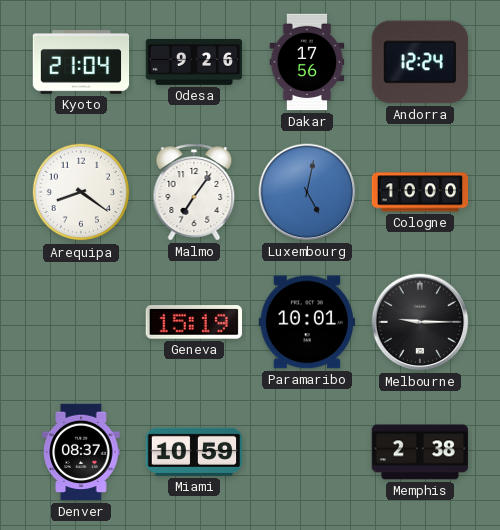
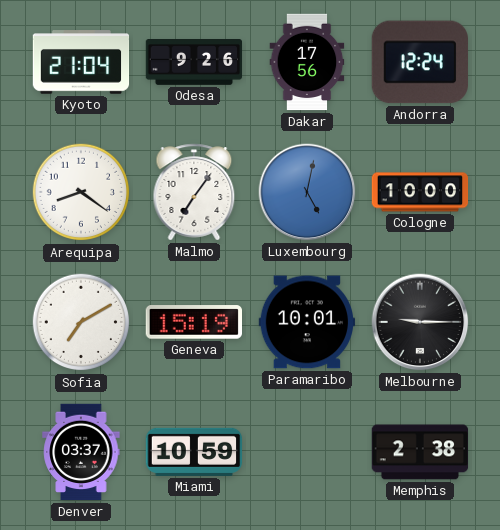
Sofia: none -> 7:10
Denver: 08:37 -> 03:37
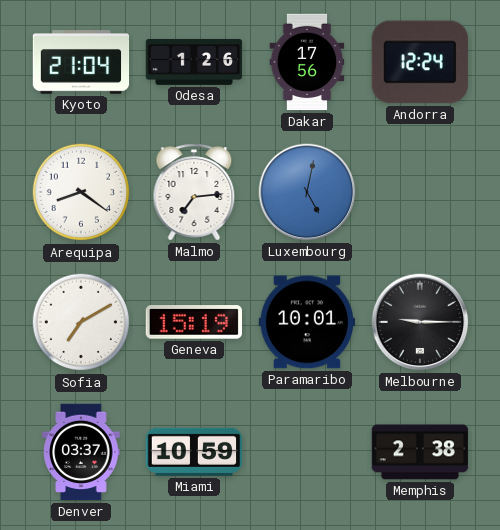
Odesa: 9:26 -> 1:26
Malmo: 7:06 -> 7:14
Cologne: 10:00 -> none
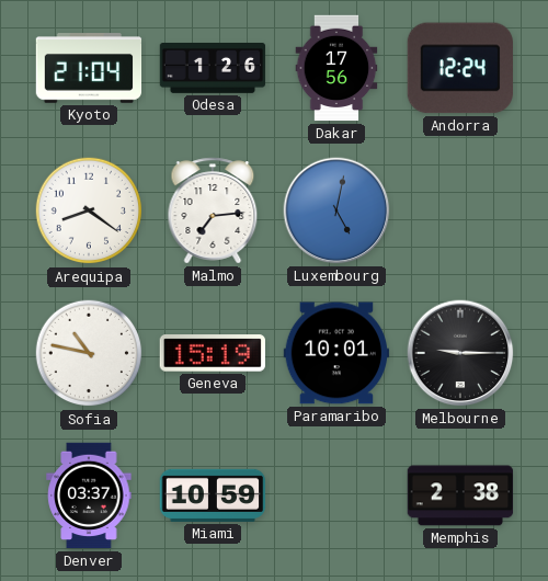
Sofia: 7:10 -> 10:47
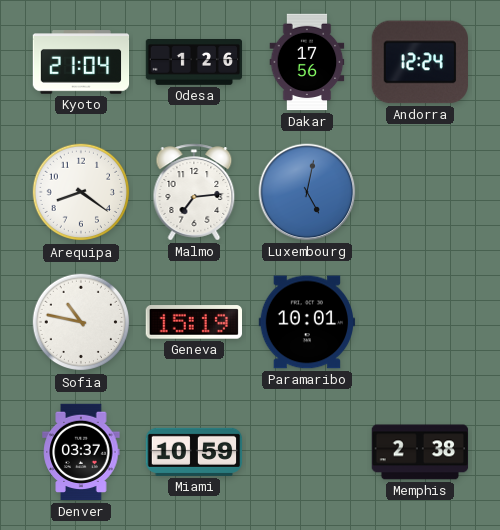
Melbourne: 9:15 -> none
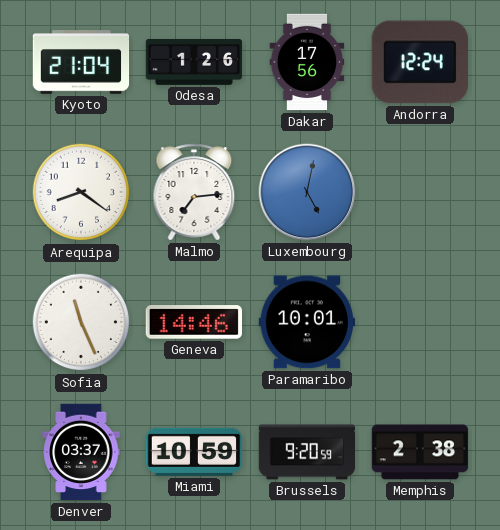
Sofia: 10:47 -> 11:26
Geneva: 15:19 -> 14:46
Brussels: none -> 9:20
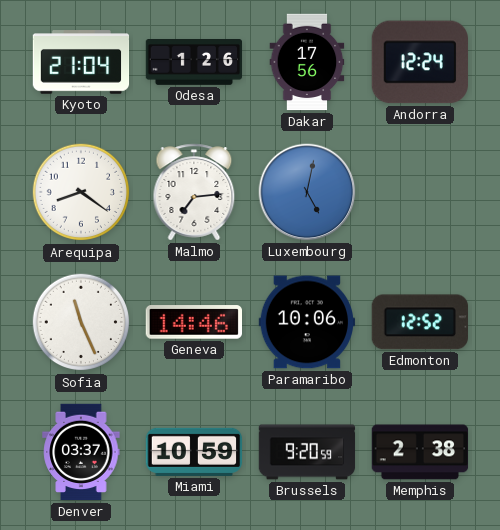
Paramaribo: 10:01 -> 10:06
Edmonton: none -> 12:52
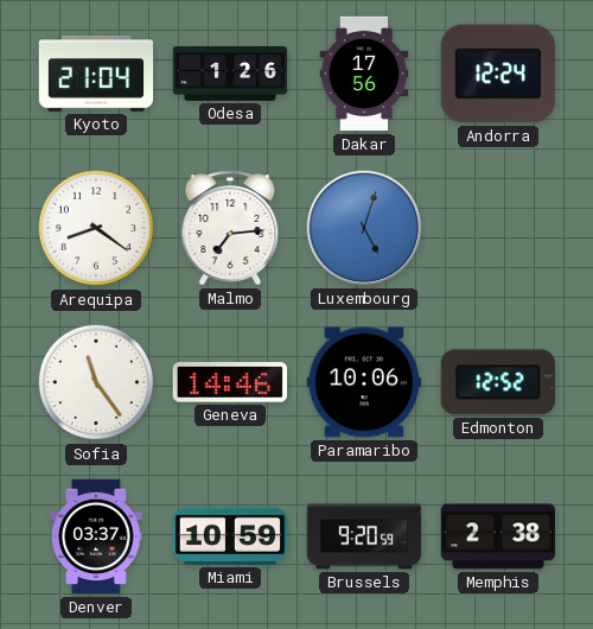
Luxembourg: 5:02 -> 5:03
Sofia: 11:26 -> 11:24
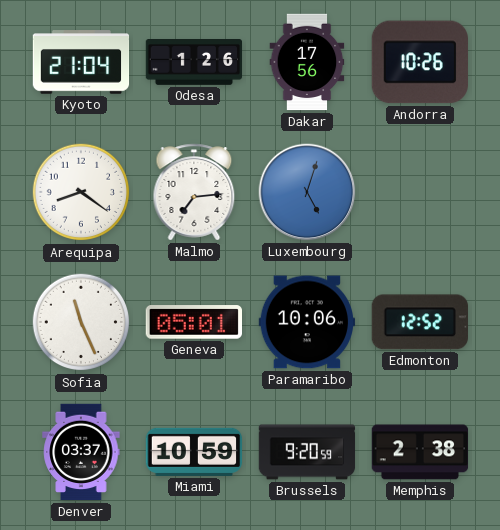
Andorra: 12:24 -> 10:26
Sofia: 11:24 -> 11:26
Geneva: 14:46 -> 05:01
